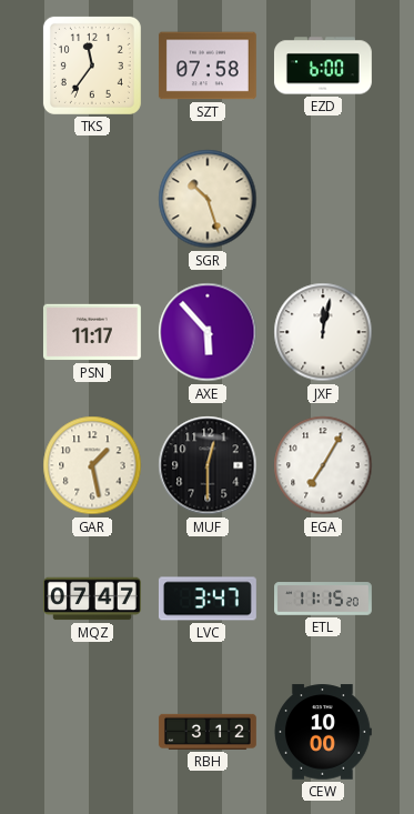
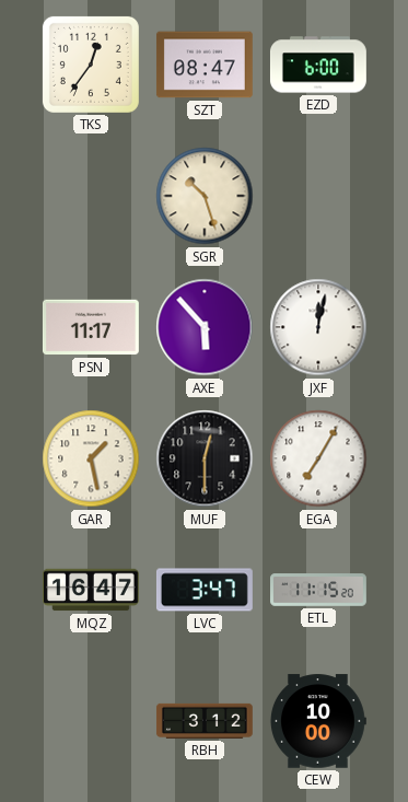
TKS: 11:36 -> 12:36
SZT: 07:58 -> 08:47
MQZ: 07:47 -> 16:47
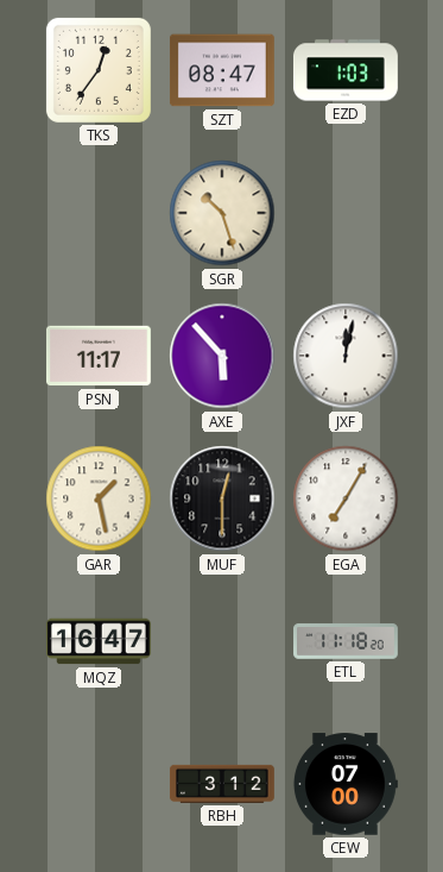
EZD: 6:00 -> 1:03
LVC: 3:47 -> none
ETL: 11:15 -> 11:18
CEW: 10:00 -> 07:00
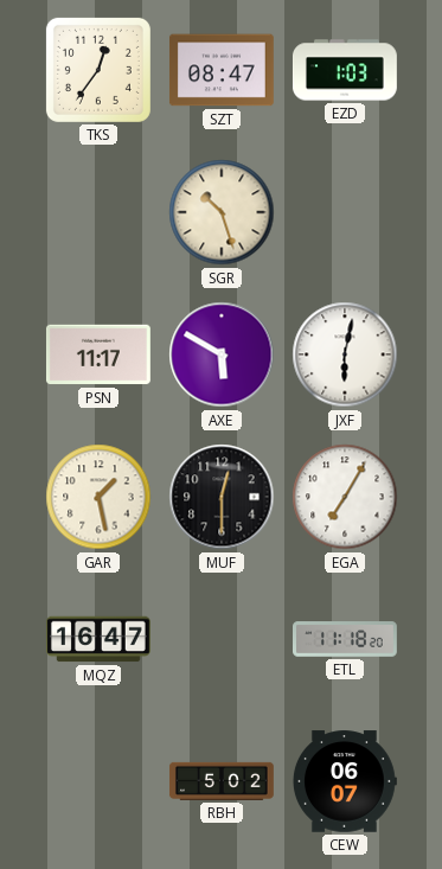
AXE: 5:53 -> 5:50
JXF: 12:02 -> 6:02
RBH: 3:12 -> 5:02
CEW: 07:00 -> 06:07
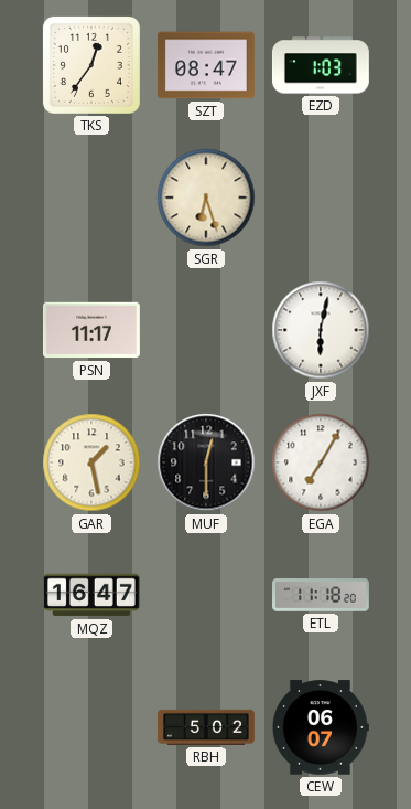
SGR: 10:27 -> 6:27
AXE: 5:50 -> none
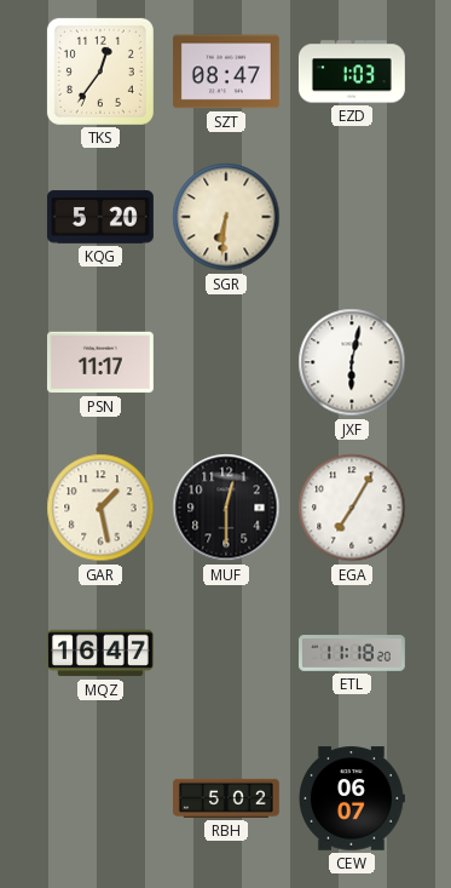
KQG: none -> 5:20
SGR: 6:27 -> 6:31
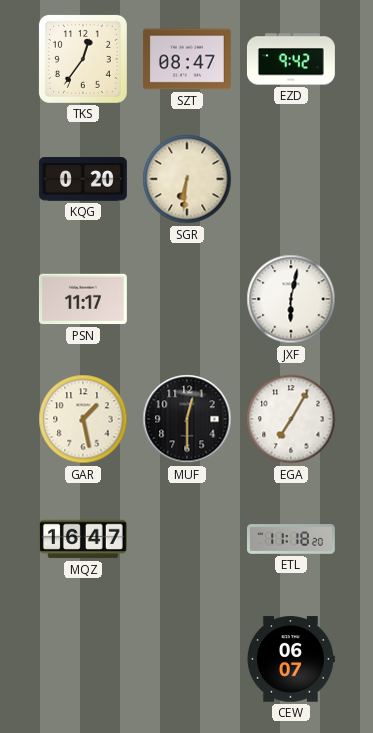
EZD: 1:03 -> 9:42
KQG: 5:20 -> 0:20
RBH: 5:02 -> none
